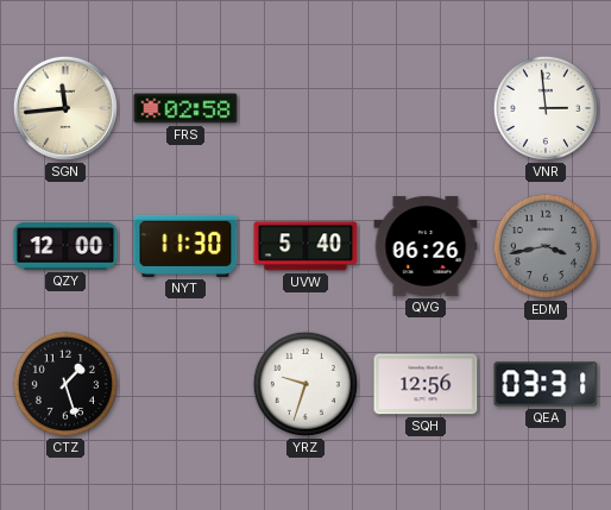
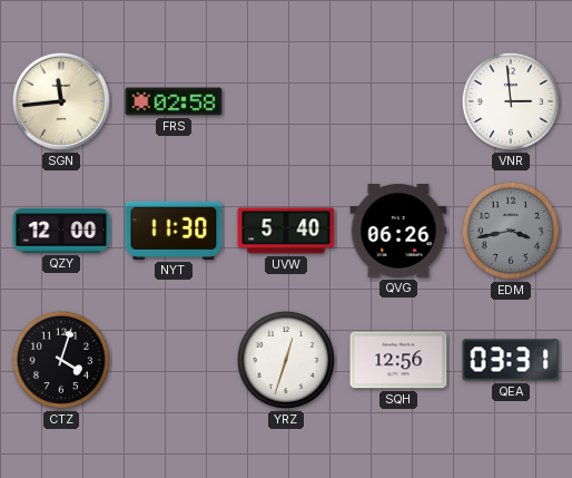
CTZ: 1:27 -> 4:03
YRZ: 9:33 -> 12:33
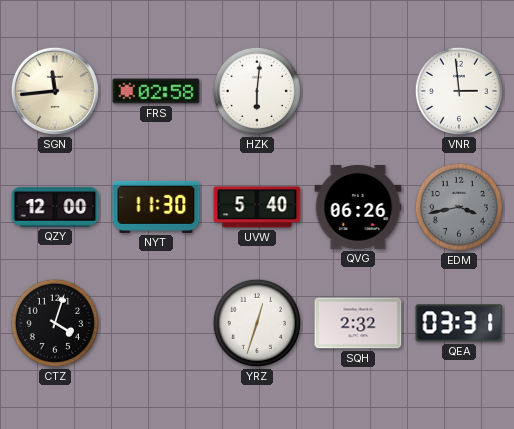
HZK: none -> 6:01
SQH: 12:56 -> 2:32
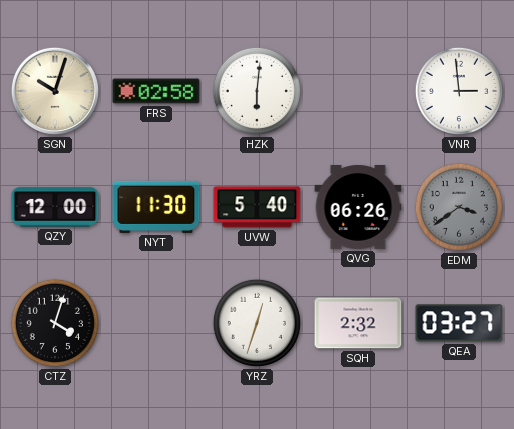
SGN: 11:44 -> 10:03
EDM: 3:43 -> 3:39
QEA: 03:31 -> 03:27
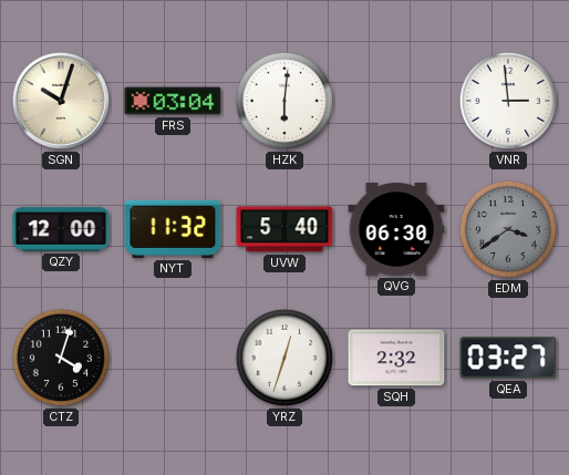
FRS: 02:58 -> 03:04
NYT: 11:30 -> 11:32
QVG: 06:26 -> 06:30
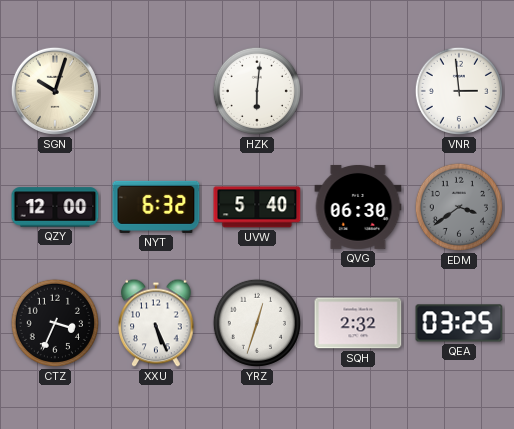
FRS: 03:04 -> none
NYT: 11:32 -> 6:32
CTZ: 4:03 -> 3:34
XXU: none -> 5:26
QEA: 03:27 -> 03:25
